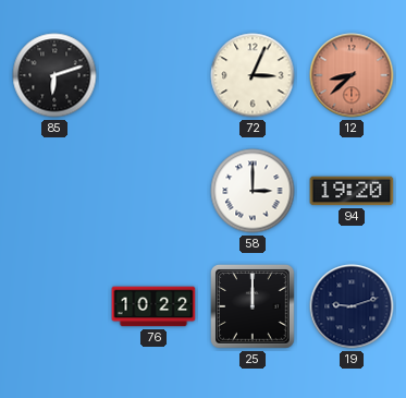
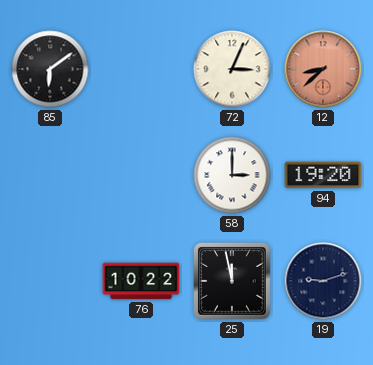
85: 6:12 -> 6:09
25: 12:00 -> 11:58
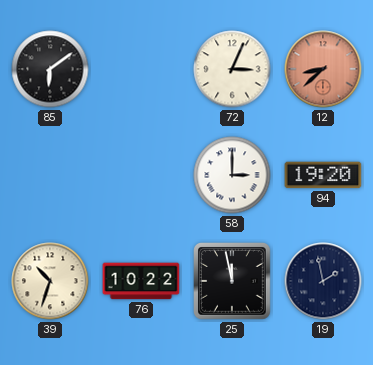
39: none -> 10:33
19: 9:12 -> 1:58
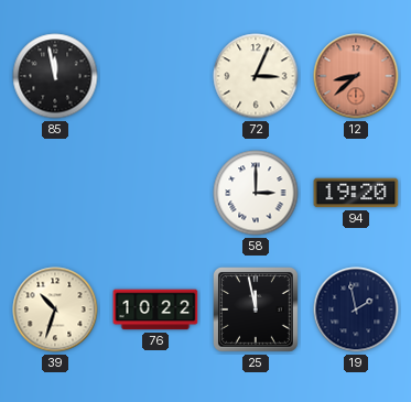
85: 6:09 -> 11:58
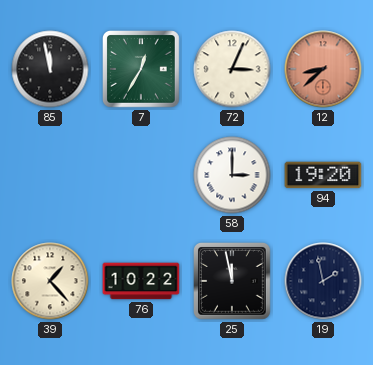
7: none -> 12:35
39: 10:33 -> 1:23
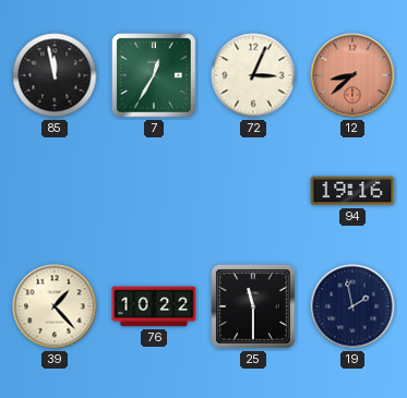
58: 3:00 -> none
94: 19:20 -> 19:16
25: 11:58 -> 11:30
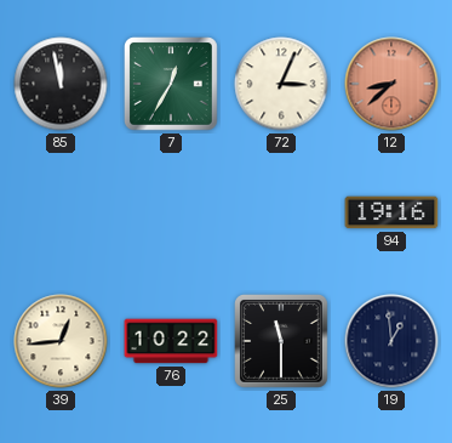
39: 1:23 -> 12:44
19: 1:58 -> 12:59
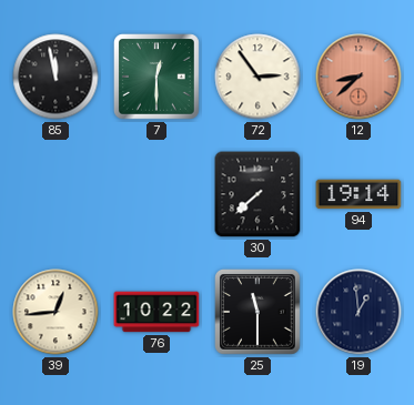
7: 12:35 -> 12:30
72: 3:04 -> 2:54
30: none -> 7:38
94: 19:16 -> 19:14
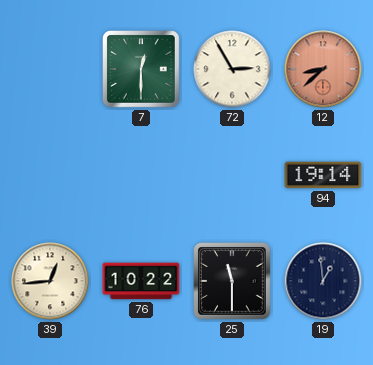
85: 11:58 -> none
72: 2:54 -> 2:55
30: 7:38 -> none
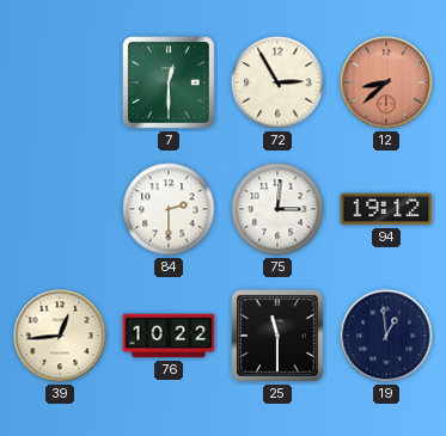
84: none -> 2:30
75: none -> 3:01
94: 19:14 -> 19:12
